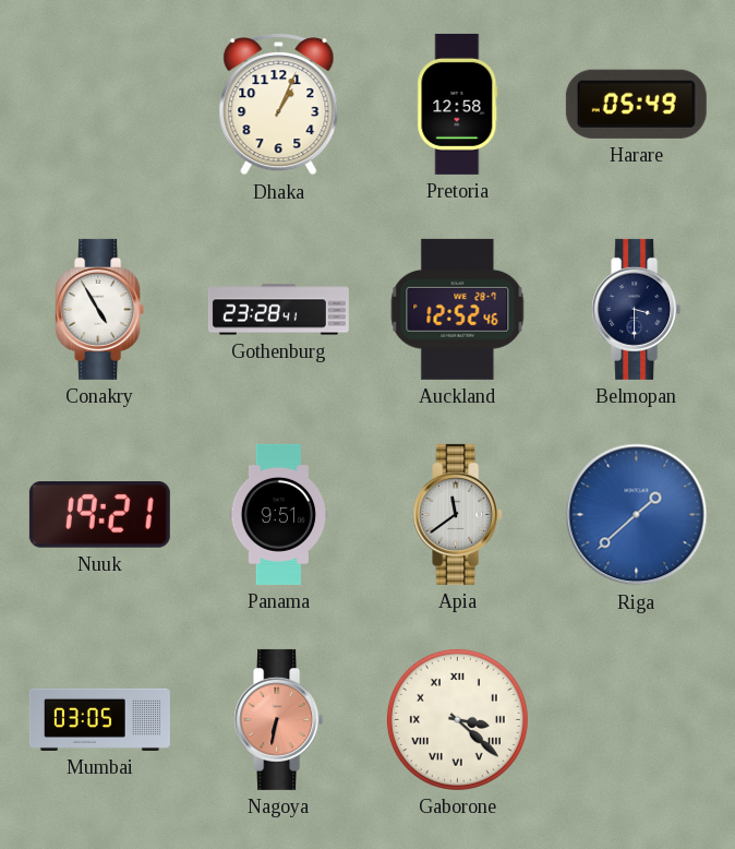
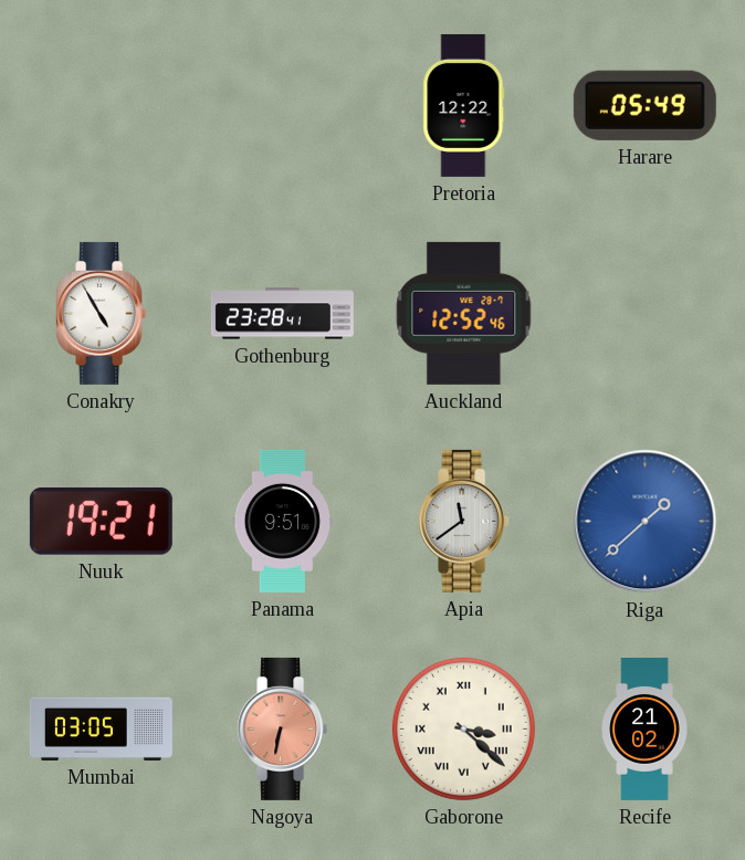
Dhaka: 1:04 -> none
Pretoria: 12:58 -> 12:22
Belmopan: 3:30 -> none
Recife: none -> 21:02
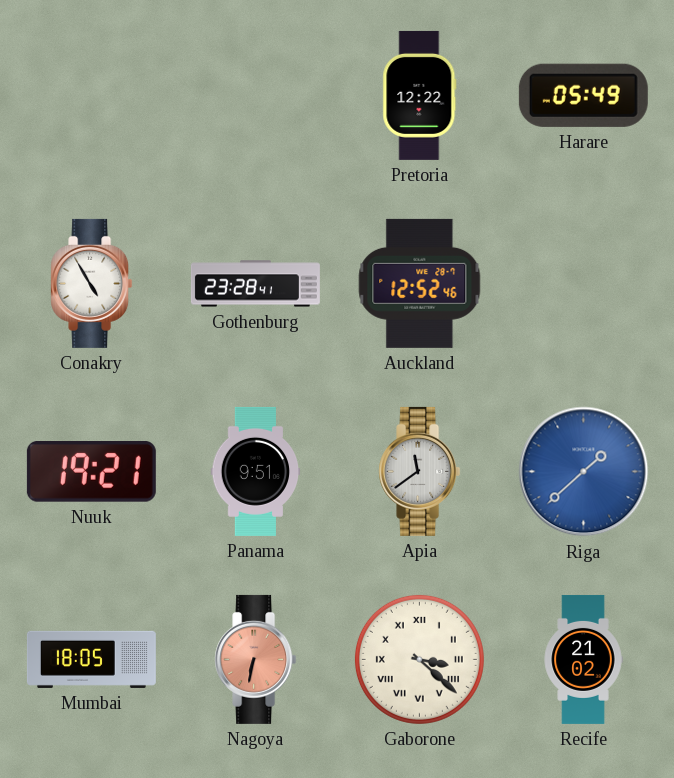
Mumbai: 03:05 -> 18:05
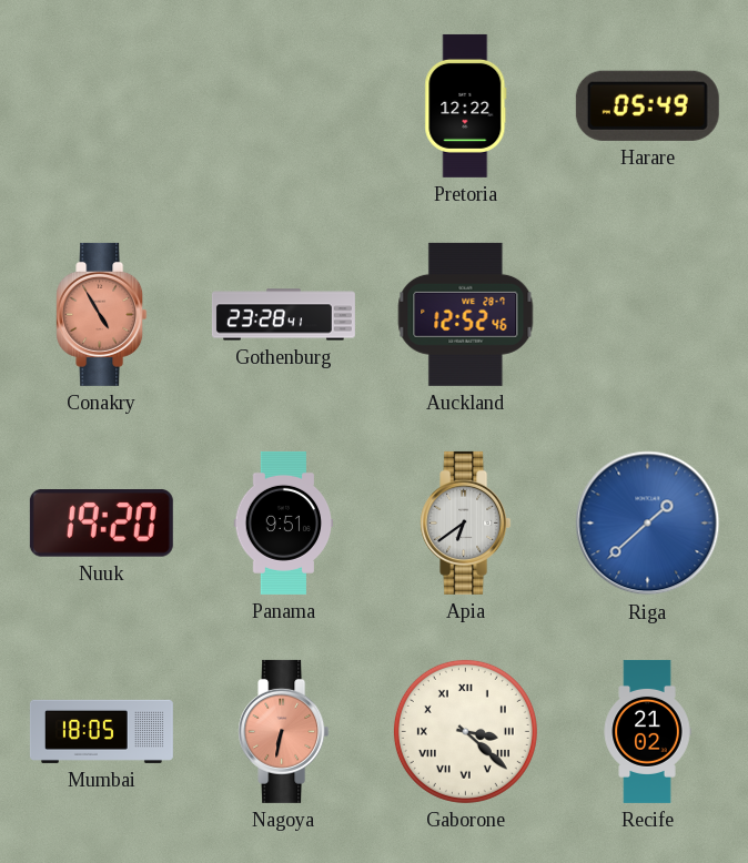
Conakry dial: white -> salmon
Nuuk: 19:21 -> 19:20
Apia: 11:39 -> 6:39
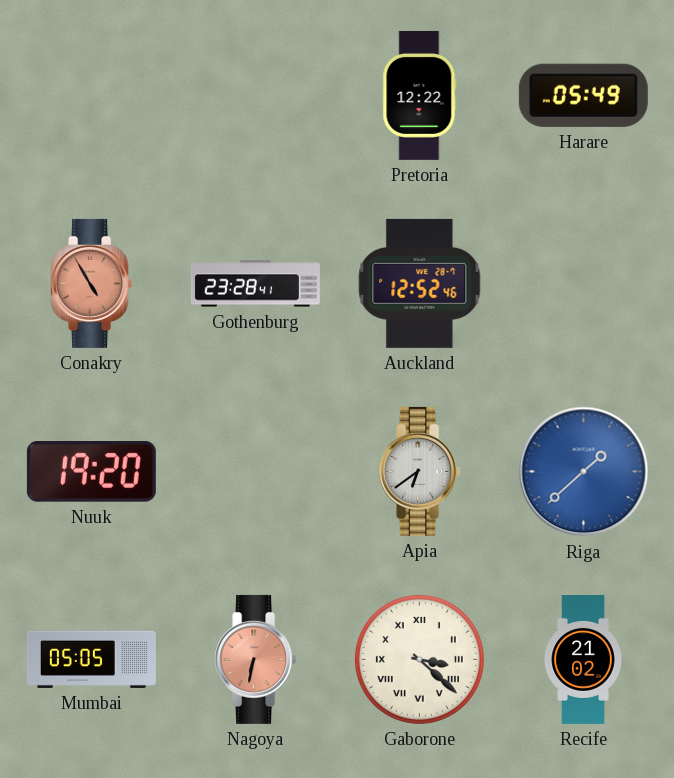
Panama: 9:51 -> none
Mumbai: 18:05 -> 05:05
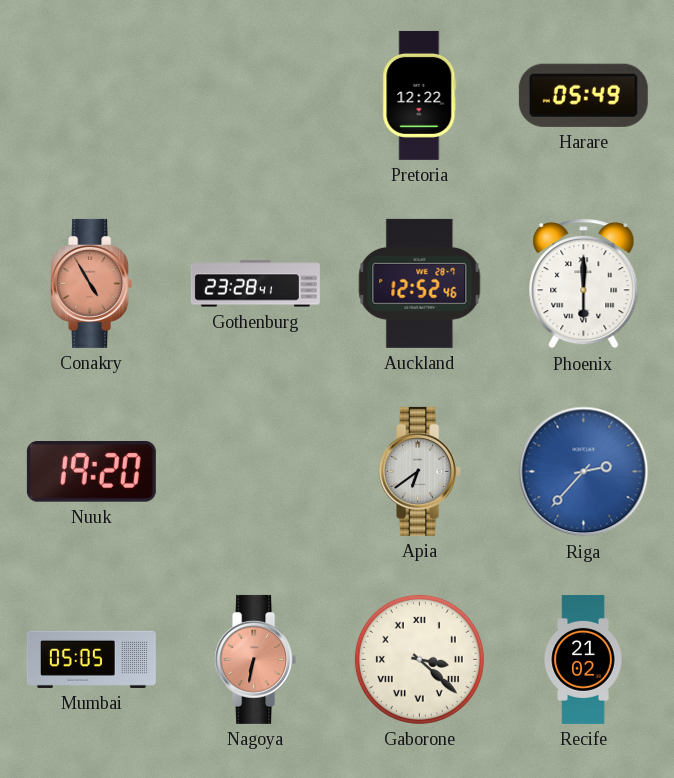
Phoenix: none -> 6:00
Riga: 1:38 -> 2:37
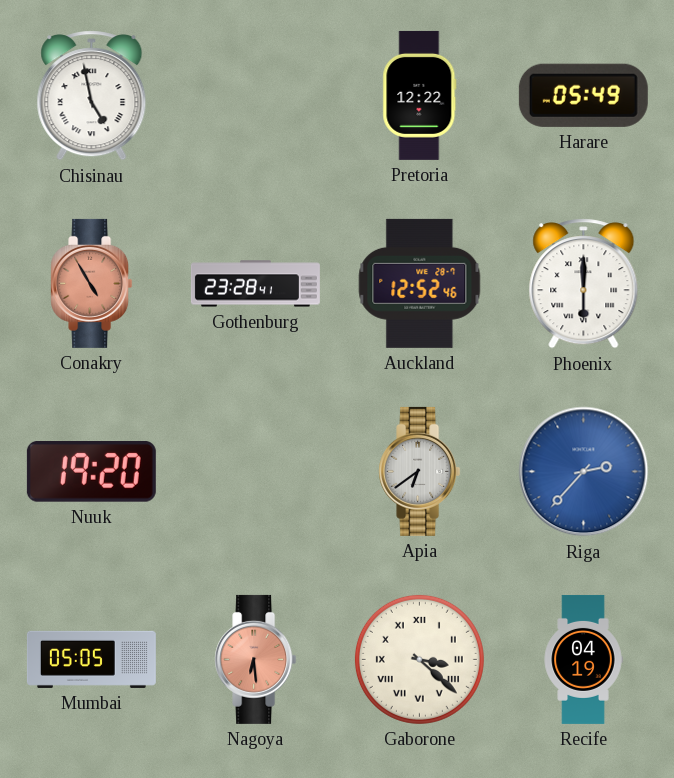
Chisinau: none -> 4:58
Nagoya: 6:32 -> 6:29
Recife: 21:02 -> 04:19
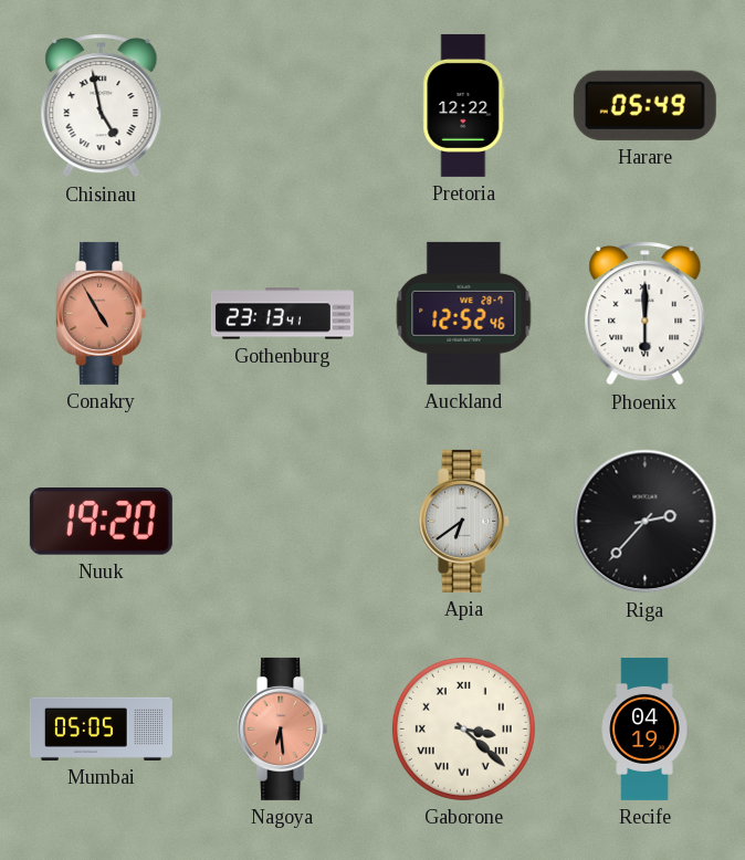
Gothenburg: 23:28 -> 23:13
Riga dial: blue -> black
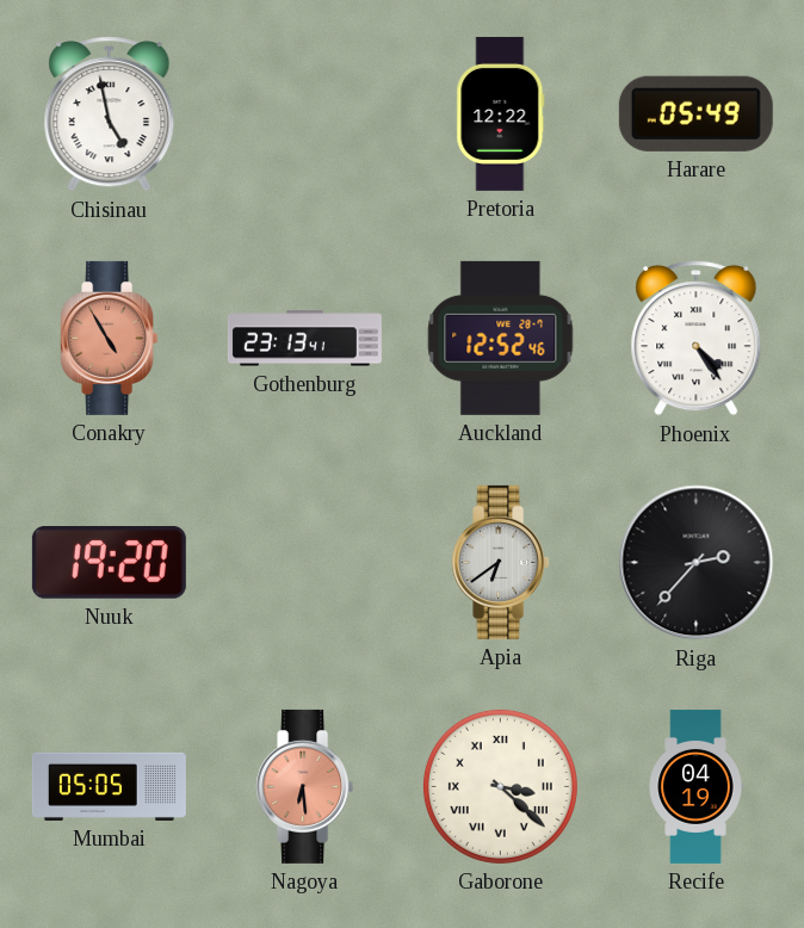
Phoenix: 6:00 -> 4:24
